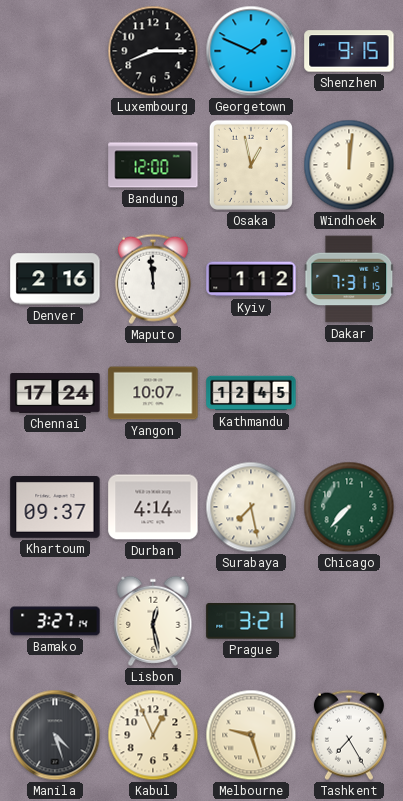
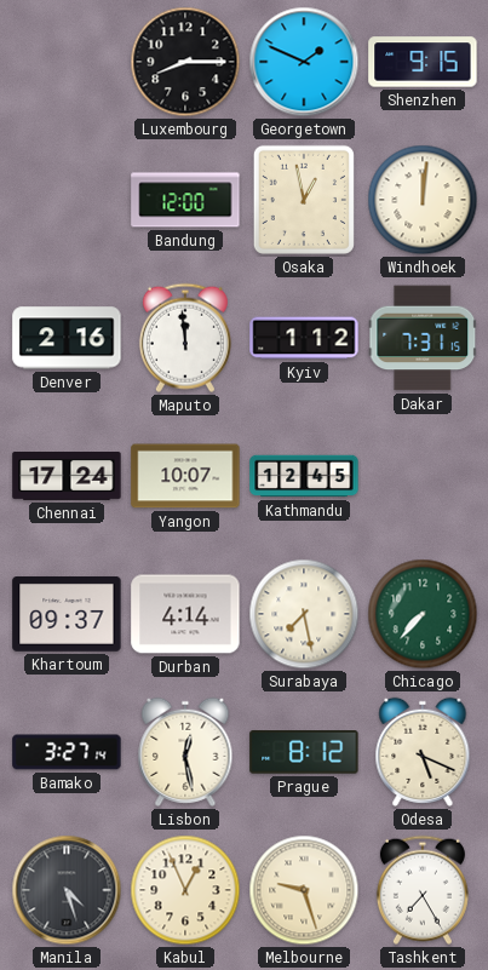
Prague: 3:21 -> 8:12
Odesa: none -> 5:19
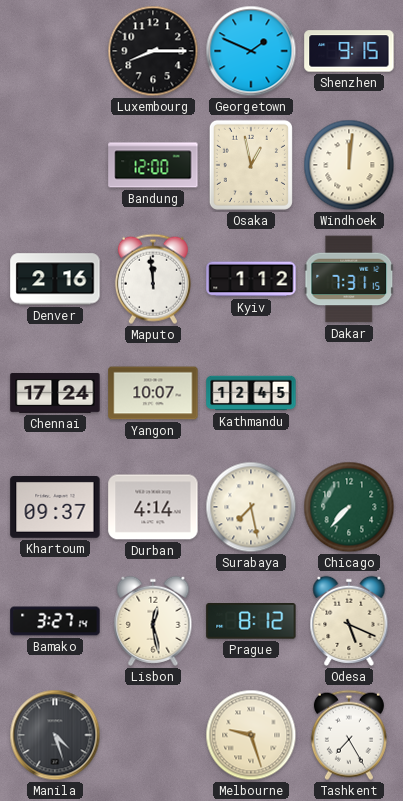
Kabul: 12:56 -> none
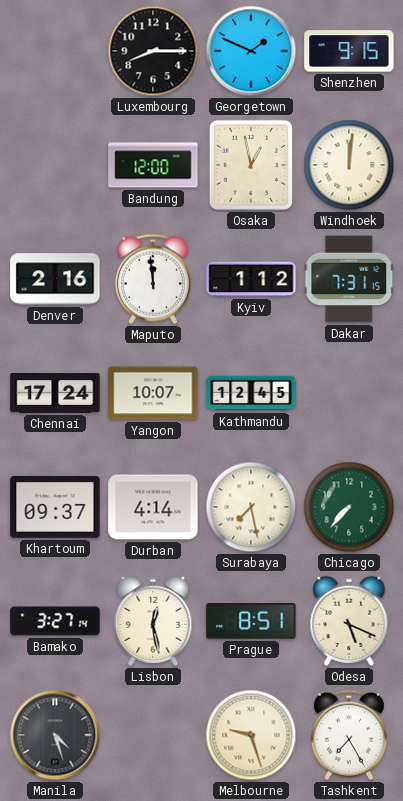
Prague: 8:12 -> 8:51
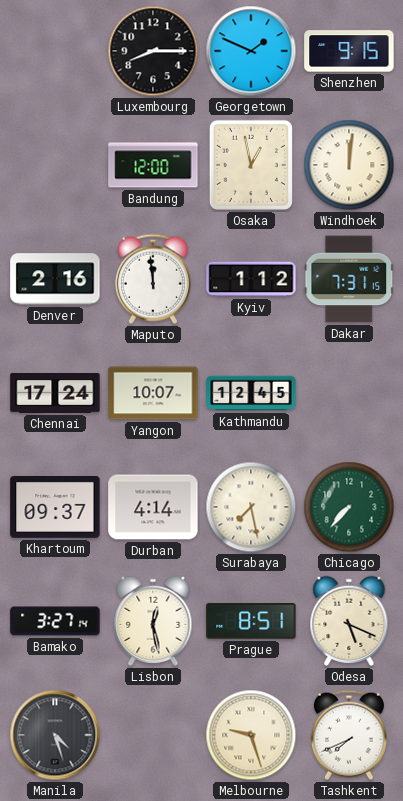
Tashkent: 7:25 -> 7:41
